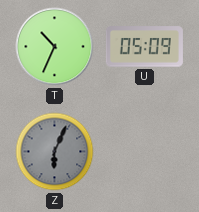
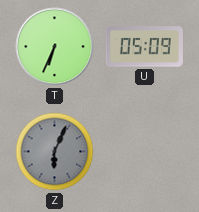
T: 10:34 -> 6:34
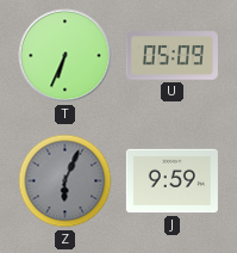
J: none -> 9:59
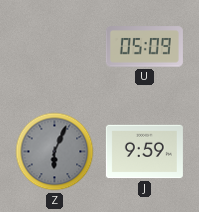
T: 6:34 -> none
